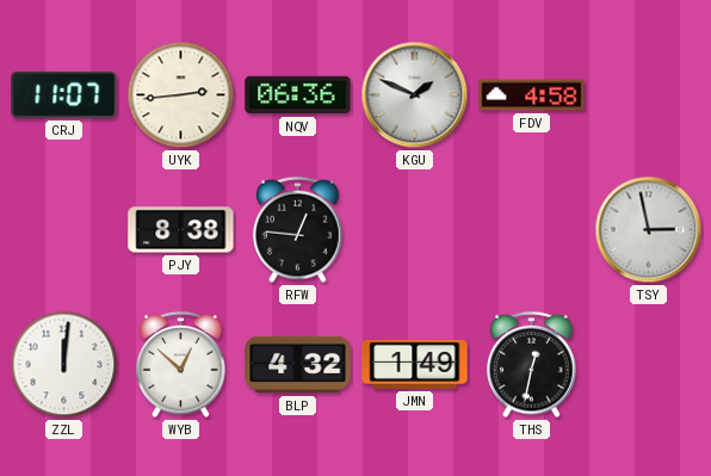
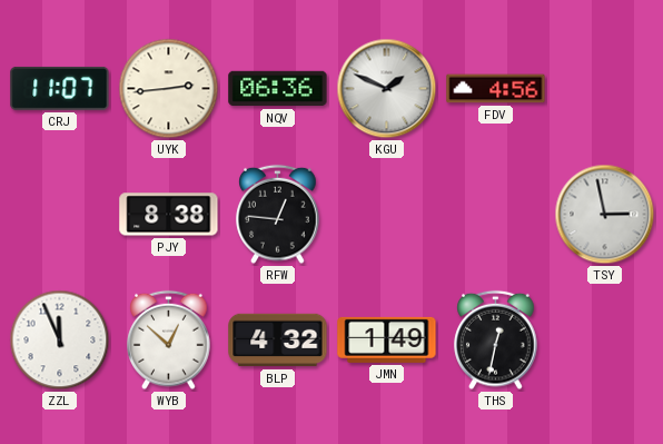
FDV: 4:58 -> 4:56
ZZL: 12:01 -> 11:56
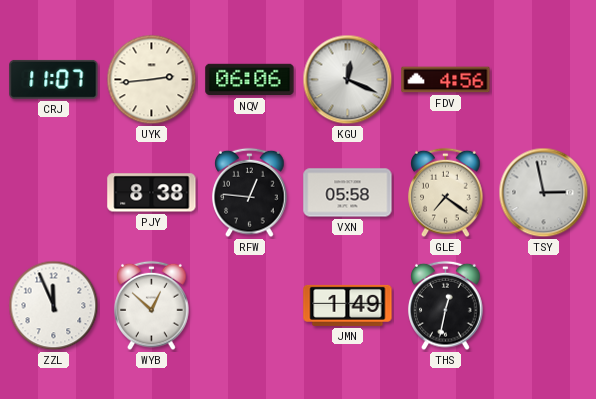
NQV: 06:36 -> 06:06
KGU: 1:49 -> 12:19
VXN: none -> 05:58
GLE: none -> 7:21
BLP: 4:32 -> none
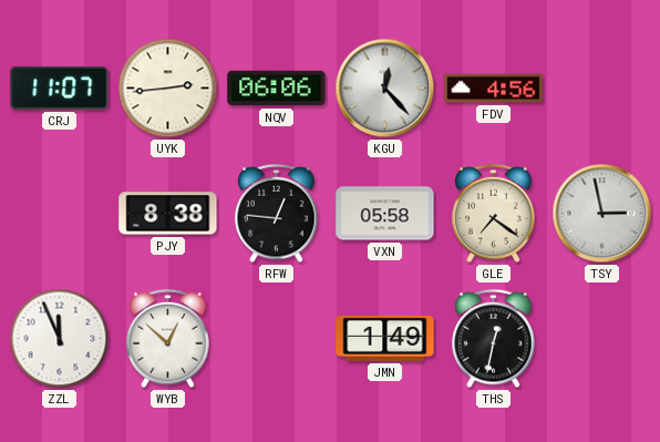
KGU: 12:19 -> 12:23
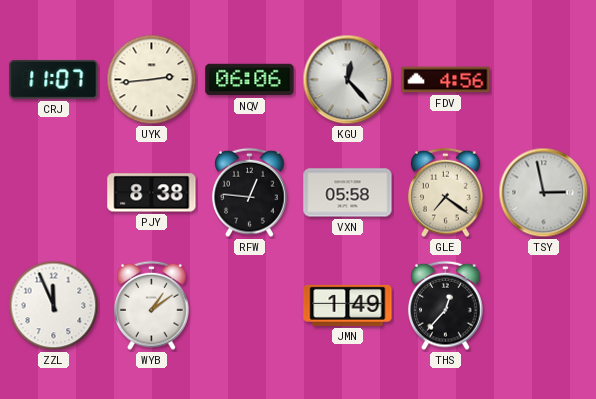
WYB: 12:52 -> 1:09
THS: 12:32 -> 12:37
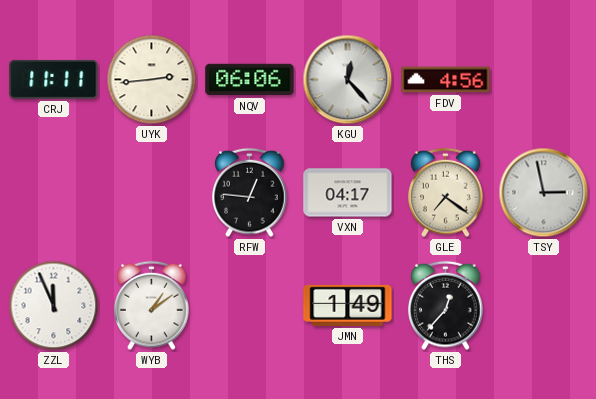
CRJ: 11:07 -> 11:11
PJY: 8:38 -> none
VXN: 05:58 -> 04:17
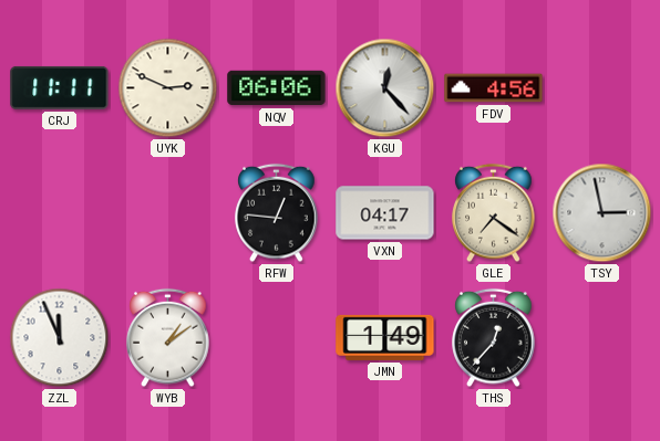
UYK: 2:44 -> 2:49
